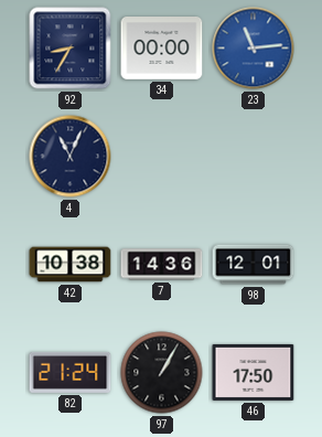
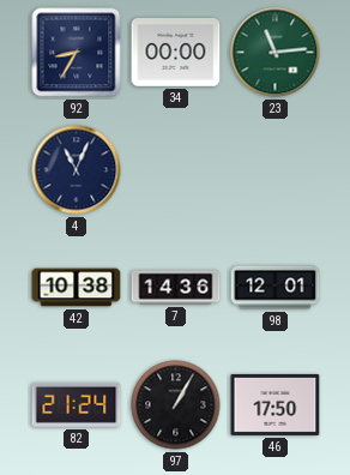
23 dial: blue -> green
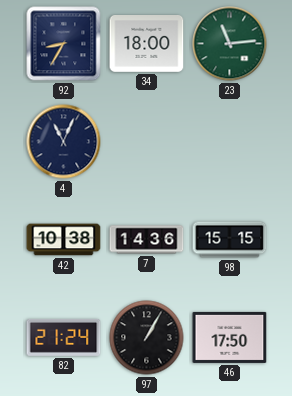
34: 00:00 -> 18:00
98: 12:01 -> 15:15
